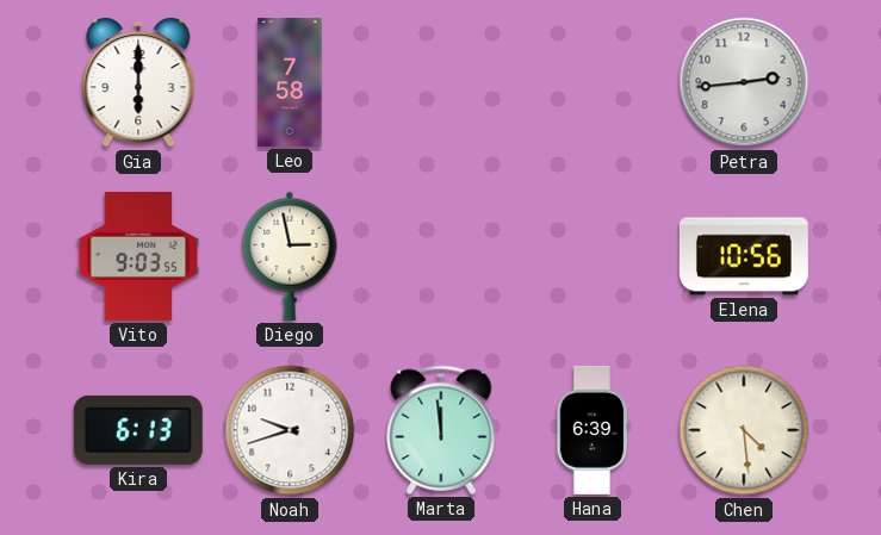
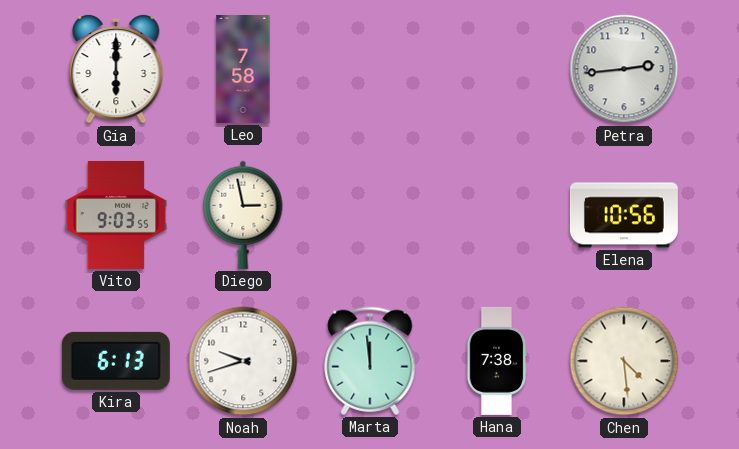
Hana: 6:39 -> 7:38
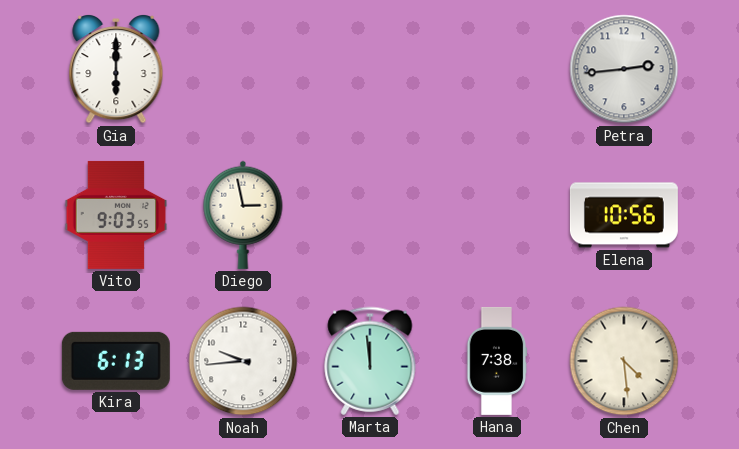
Leo: 7:58 -> none
Noah: 9:42 -> 9:44
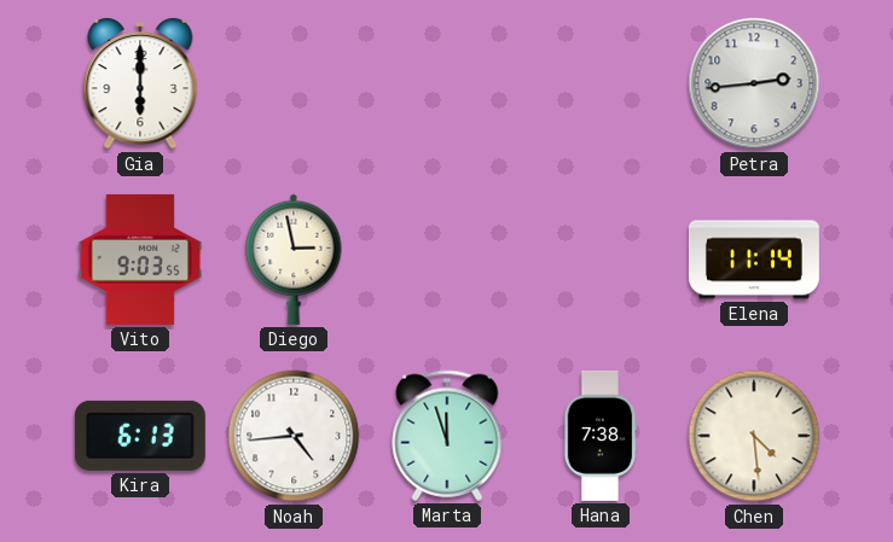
Elena: 10:56 -> 11:14
Noah: 9:44 -> 4:44
Marta: 11:59 -> 11:57
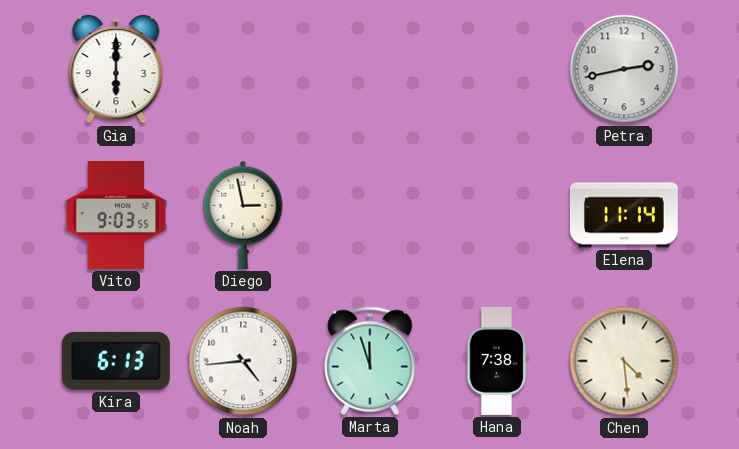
Petra: 2:44 -> 2:43
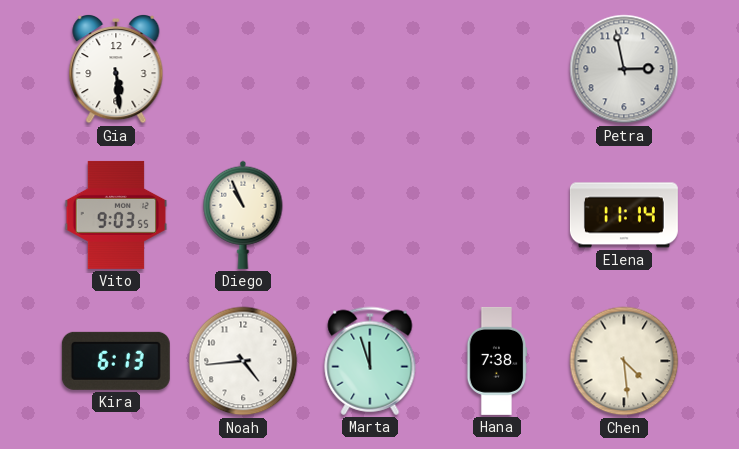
Gia: 6:00 -> 5:29
Petra: 2:43 -> 2:58
Diego: 2:58 -> 10:56
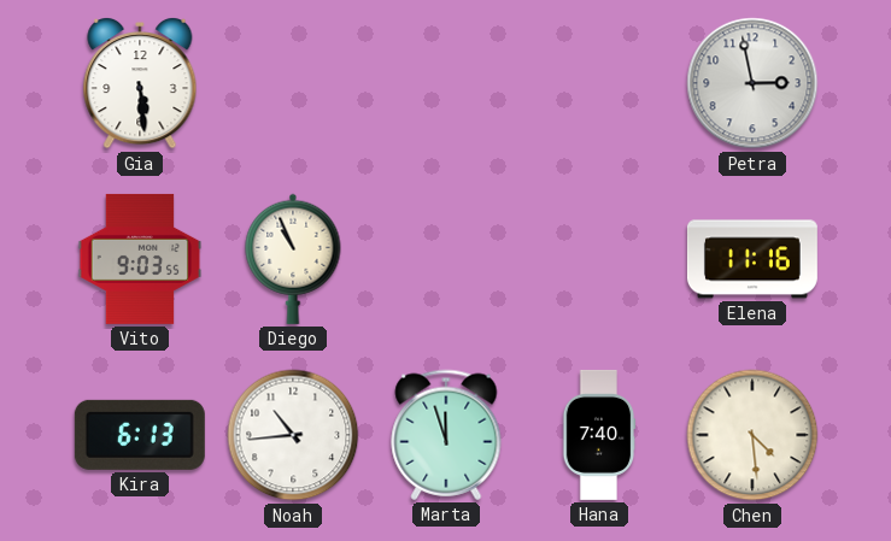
Elena: 11:14 -> 11:16
Noah: 4:44 -> 10:44
Hana: 7:38 -> 7:40
